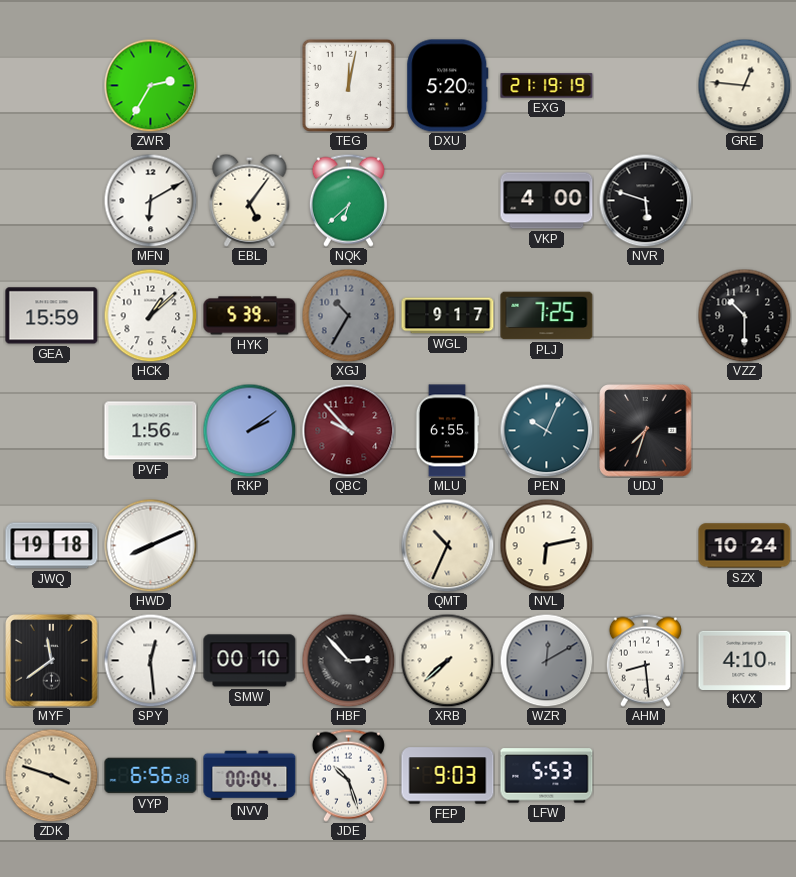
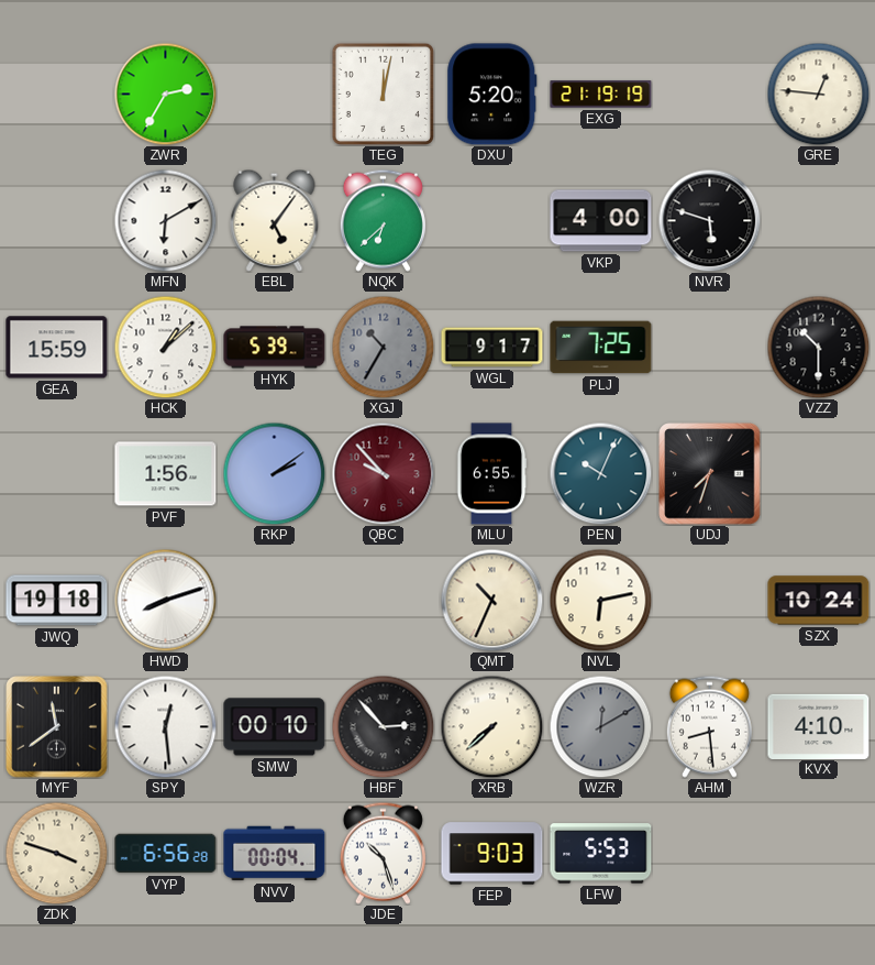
HWD: 8:11 -> 8:12
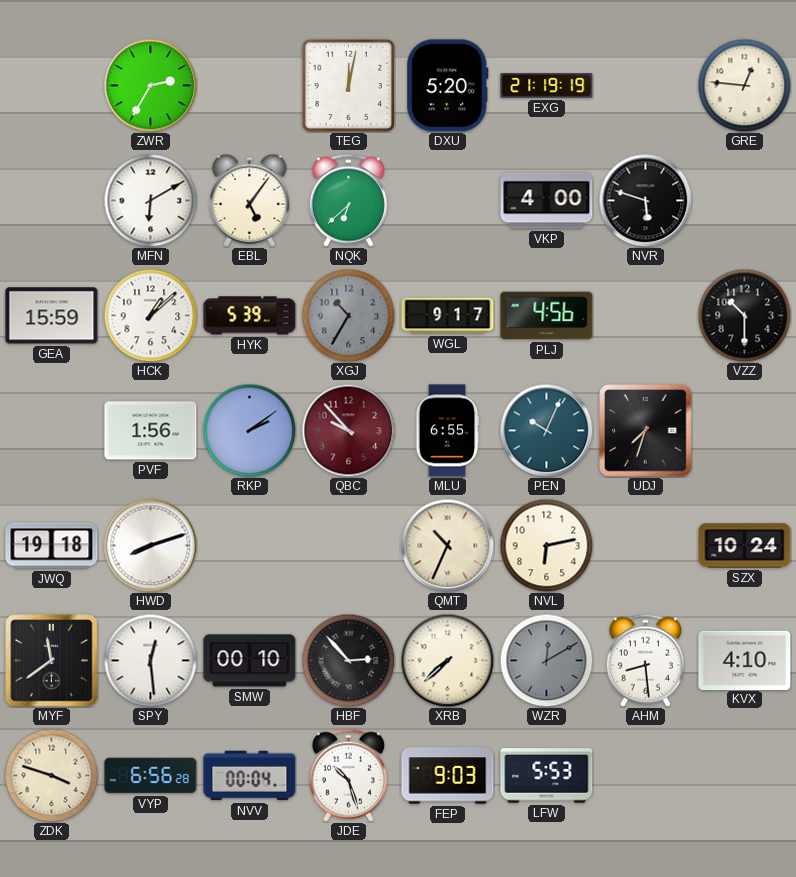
PLJ: 7:25 -> 4:56
